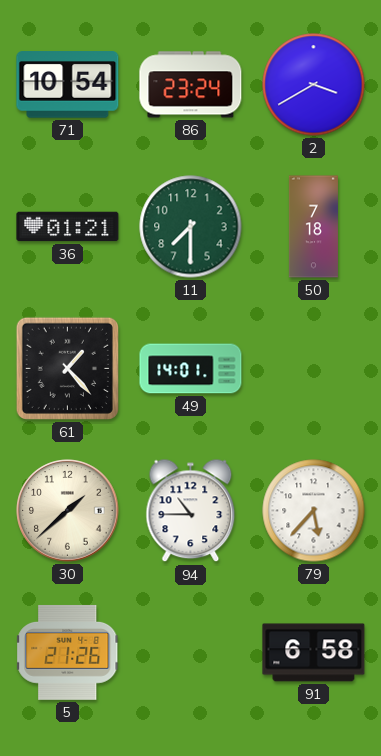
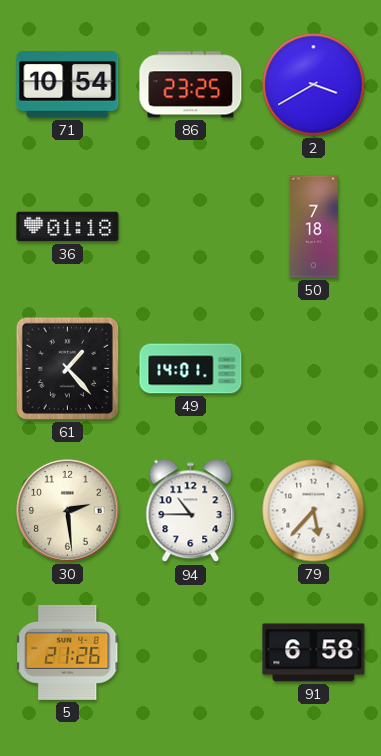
86: 23:24 -> 23:25
36: 01:21 -> 01:18
11: 7:30 -> none
30: 1:38 -> 2:29
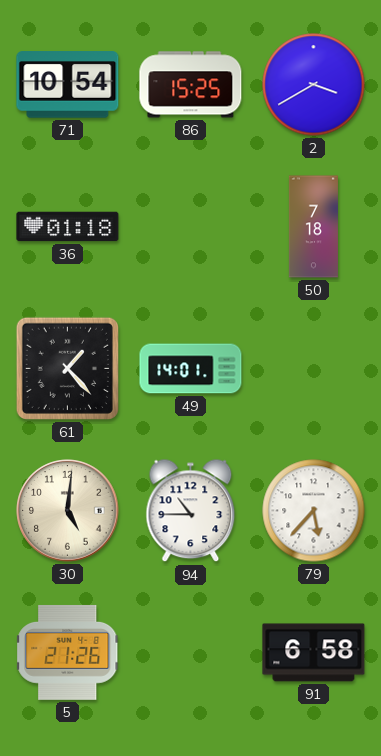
86: 23:25 -> 15:25
30: 2:29 -> 5:01
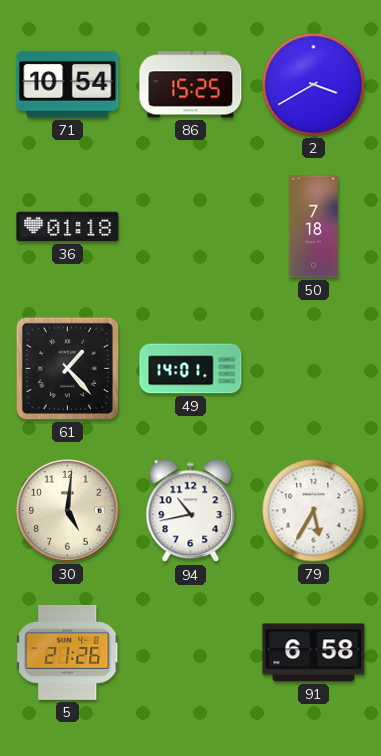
94: 10:45 -> 10:43
79: 5:37 -> 5:35
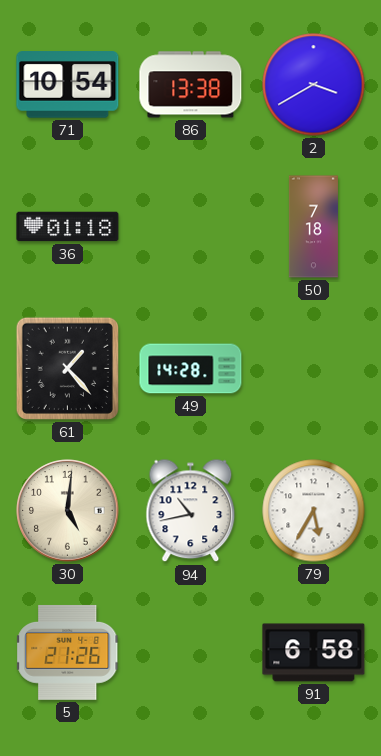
86: 15:25 -> 13:38
49: 14:01 -> 14:28
